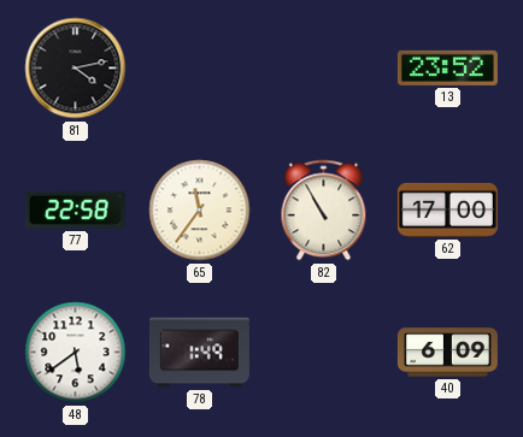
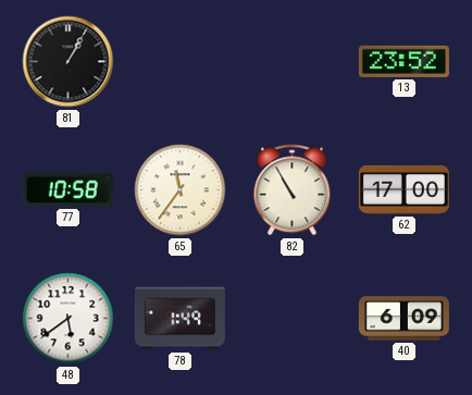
81: 4:13 -> 1:05
77: 22:58 -> 10:58
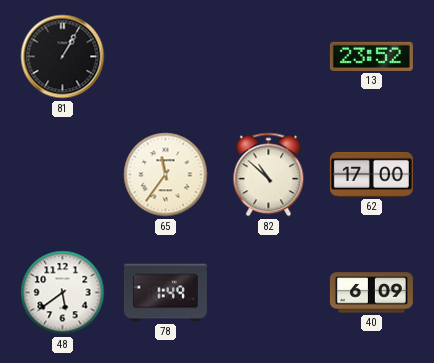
77: 10:58 -> none
82: 10:55 -> 10:52
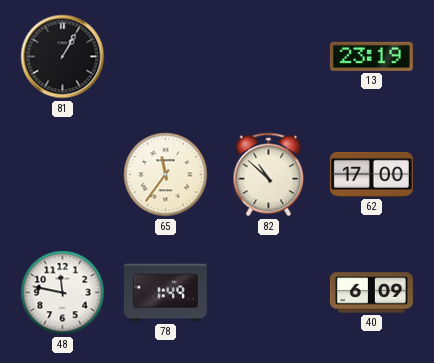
13: 23:52 -> 23:19
48: 5:39 -> 11:47
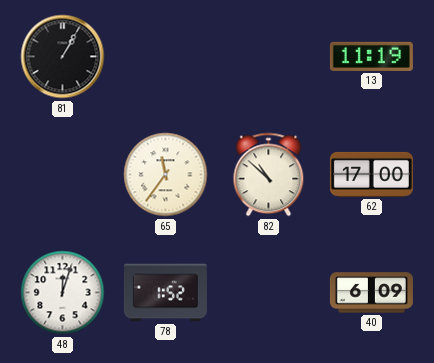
13: 23:19 -> 11:19
48: 11:47 -> 12:03
78: 1:49 -> 1:52
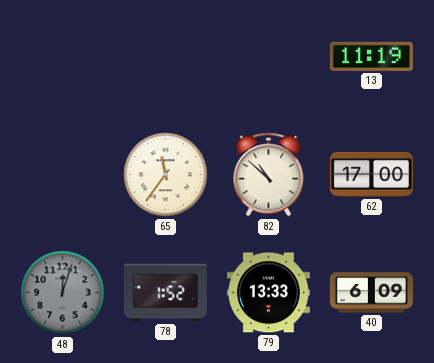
81: 1:05 -> none
48 dial: white -> grey
79: none -> 13:33
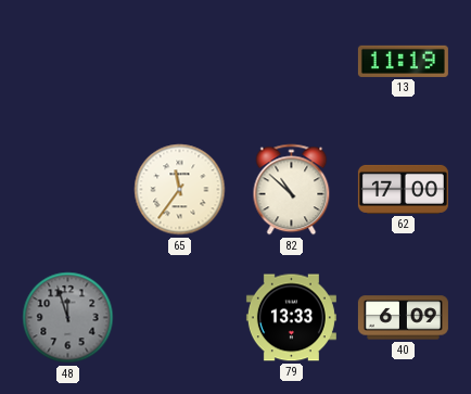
48: 12:03 -> 11:57
78: 1:52 -> none
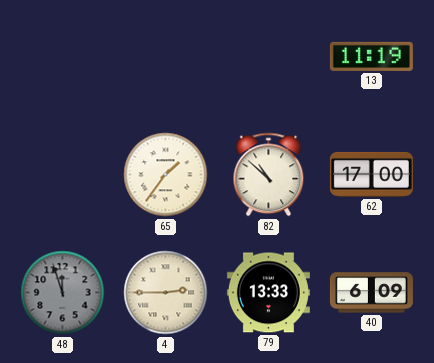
65: 11:36 -> 1:36
4: none -> 2:45
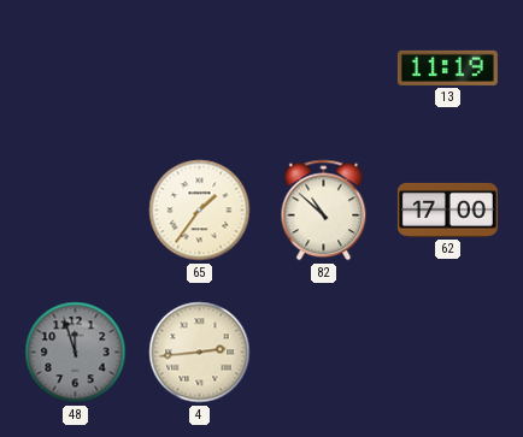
4: 2:45 -> 2:44
79: 13:33 -> none
40: 6:09 -> none
